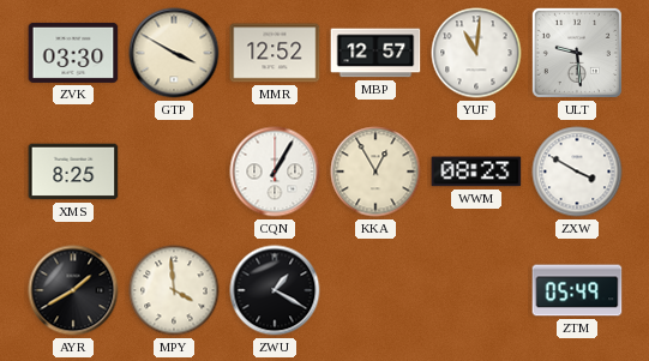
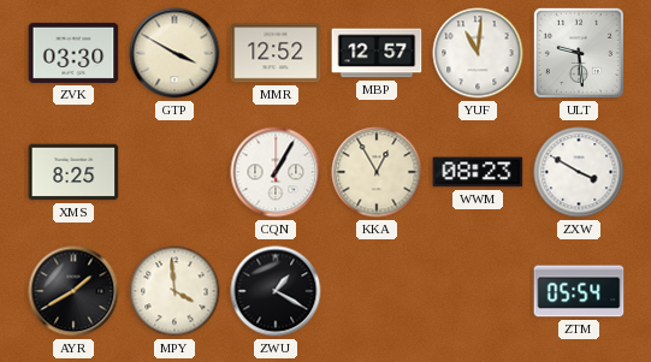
ZTM: 05:49 -> 05:54
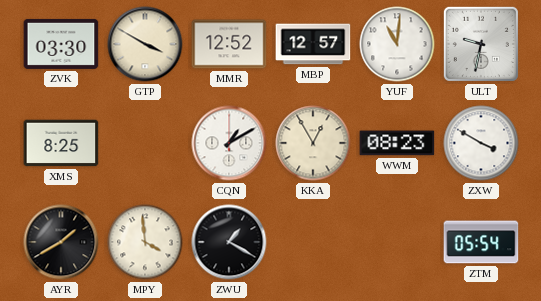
ULT: 9:29 -> 9:32
CQN: 1:05 -> 1:10
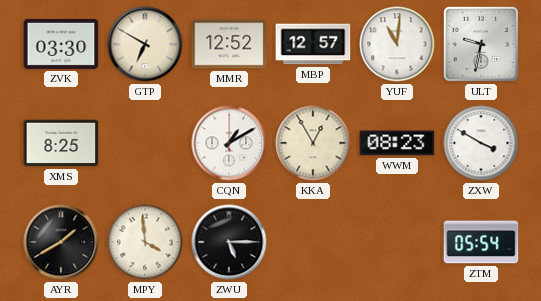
GTP: 3:50 -> 6:50
ZWU: 1:20 -> 5:15
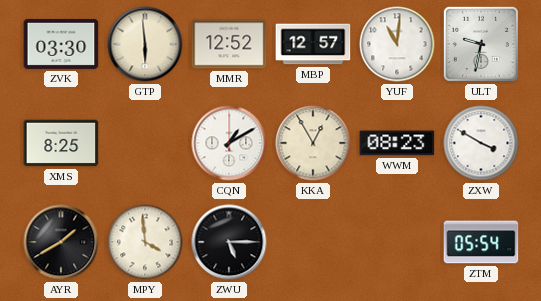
GTP: 6:50 -> 5:59
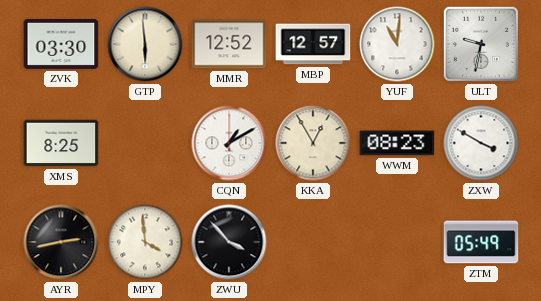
AYR: 1:40 -> 2:43
ZWU: 5:15 -> 3:53
ZTM: 05:54 -> 05:49
